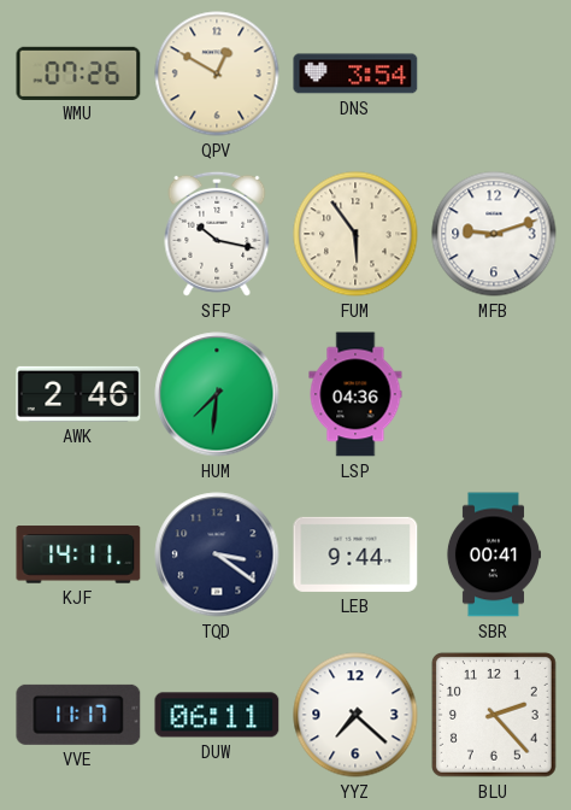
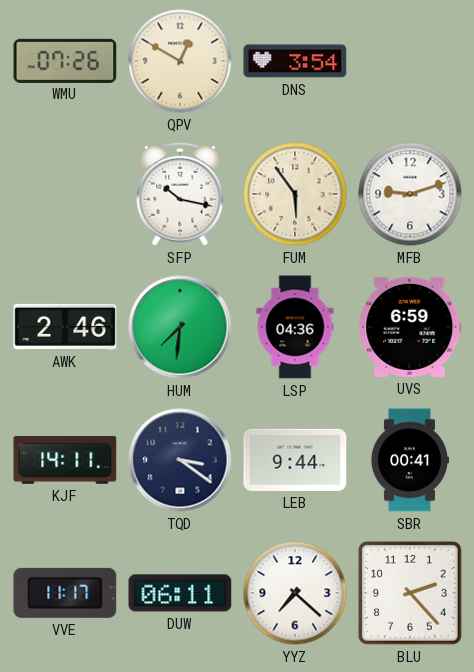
UVS: none -> 6:59
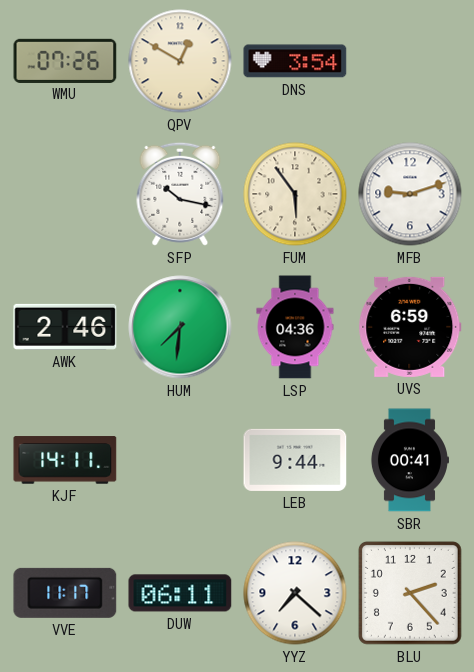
TQD: 3:21 -> none
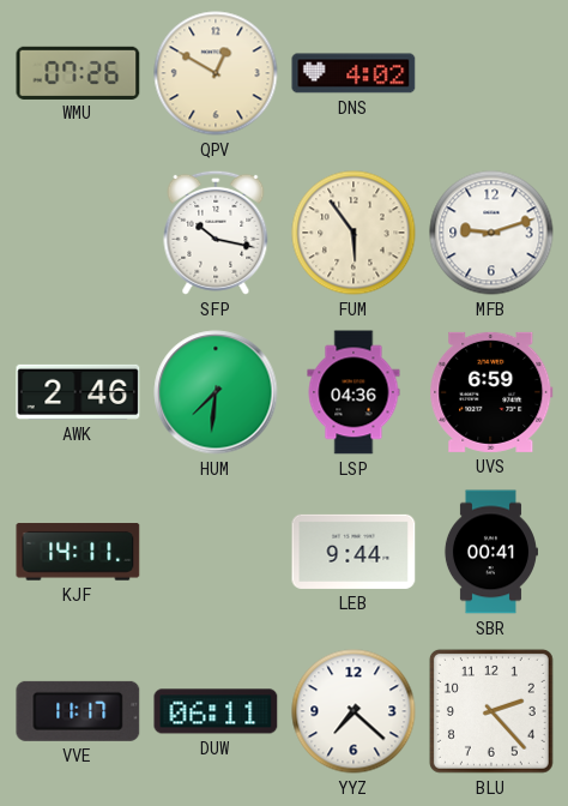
DNS: 3:54 -> 4:02
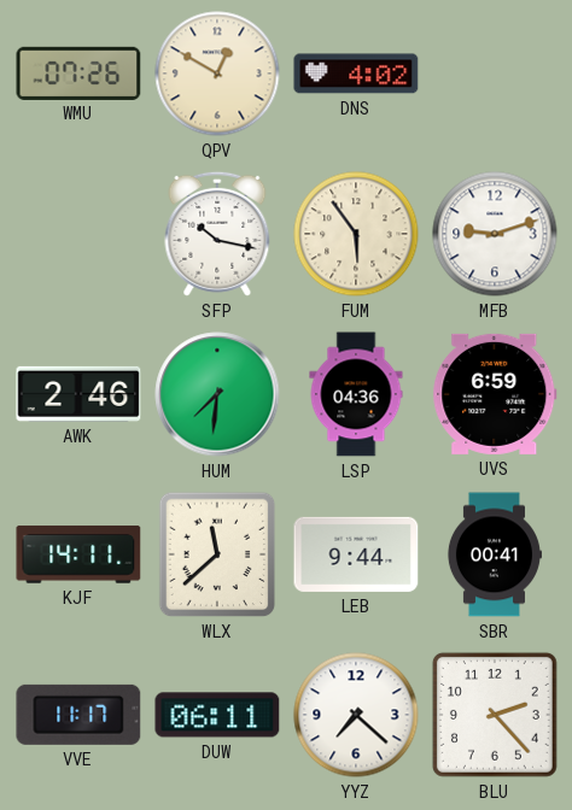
WLX: none -> 11:38
